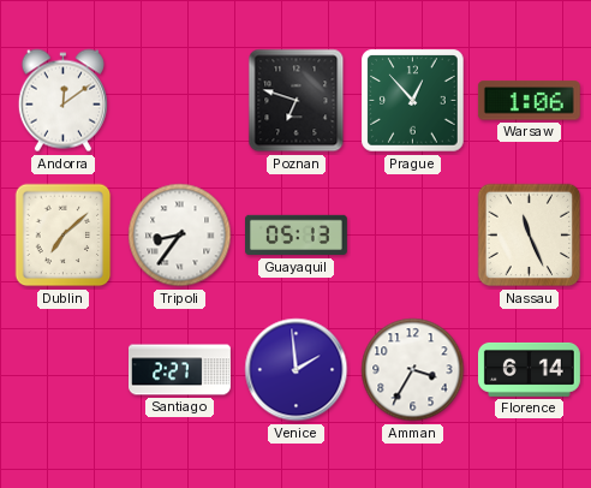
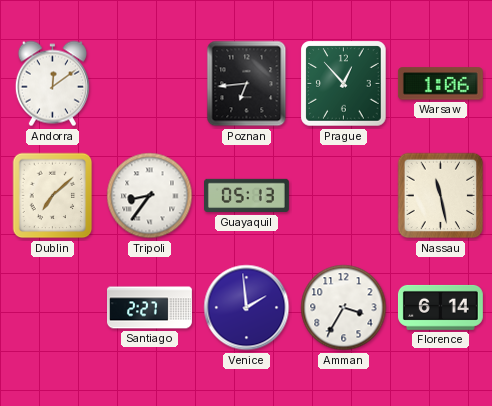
Poznan: 6:48 -> 6:44
Nassau: 11:26 -> 11:28
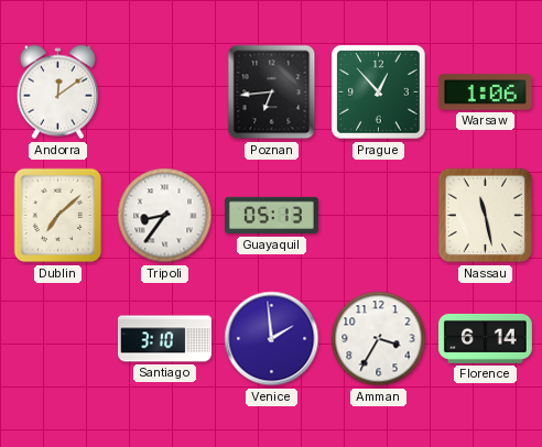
Santiago: 2:27 -> 3:10
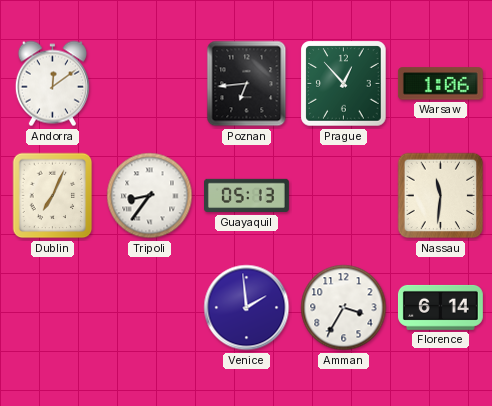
Dublin: 7:08 -> 7:04
Nassau: 11:28 -> 11:31
Santiago: 3:10 -> none
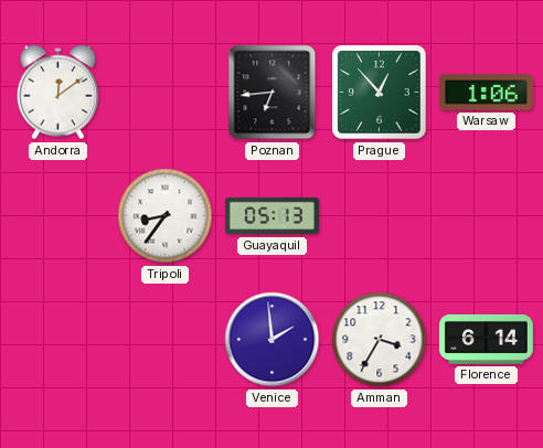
Dublin: 7:04 -> none
Nassau: 11:31 -> none
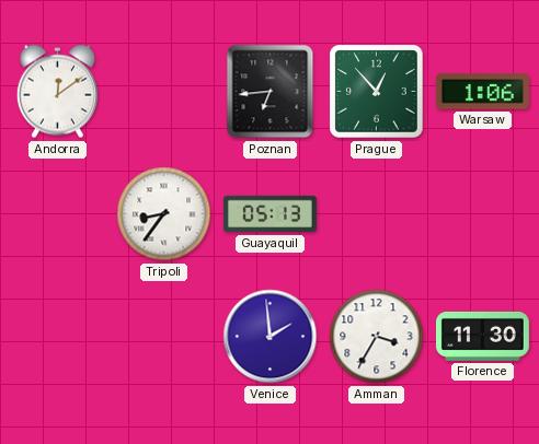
Florence: 6:14 -> 11:30
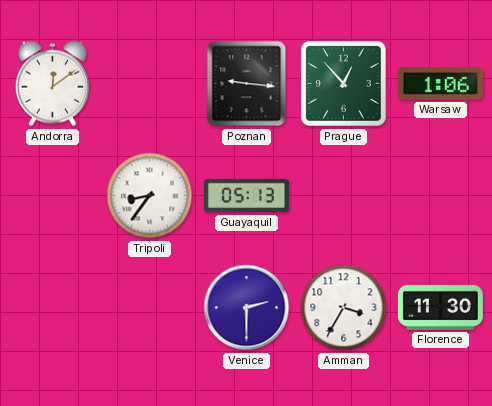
Poznan: 6:44 -> 9:16
Venice: 1:59 -> 2:30
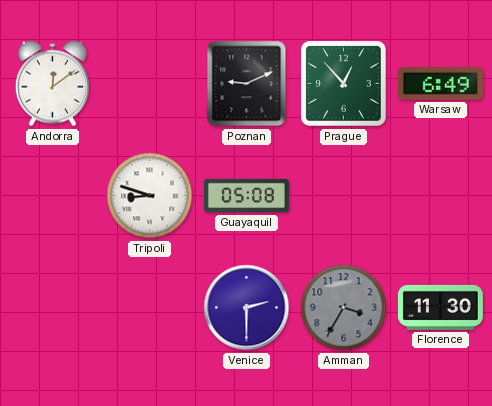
Poznan: 9:16 -> 9:11
Warsaw: 1:06 -> 6:49
Tripoli: 8:36 -> 8:48
Guayaquil: 05:13 -> 05:08
Amman dial: white -> grey
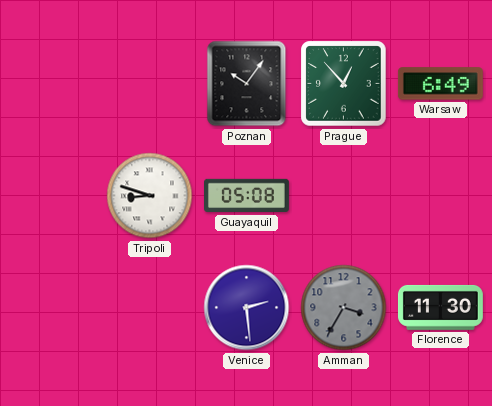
Andorra: 12:09 -> none
Poznan: 9:11 -> 10:06
Venice: 2:30 -> 2:29
